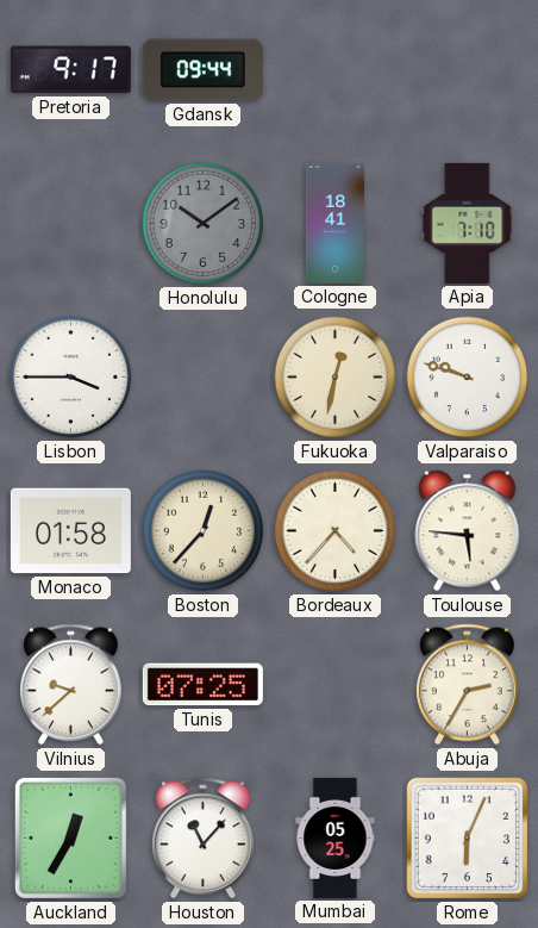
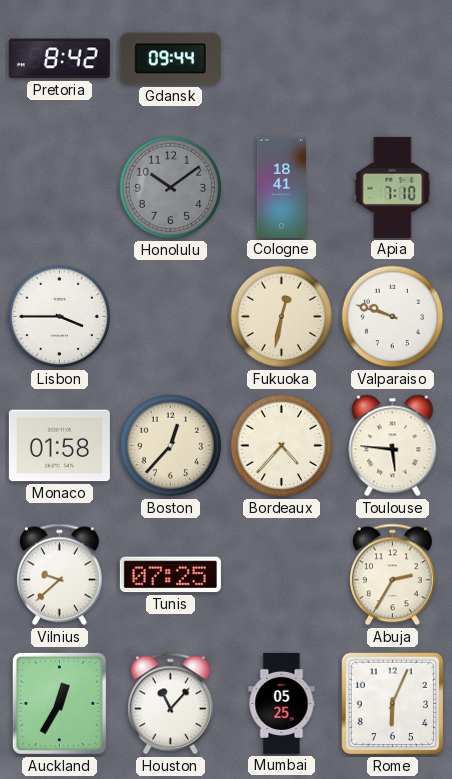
Pretoria: 9:17 -> 8:42
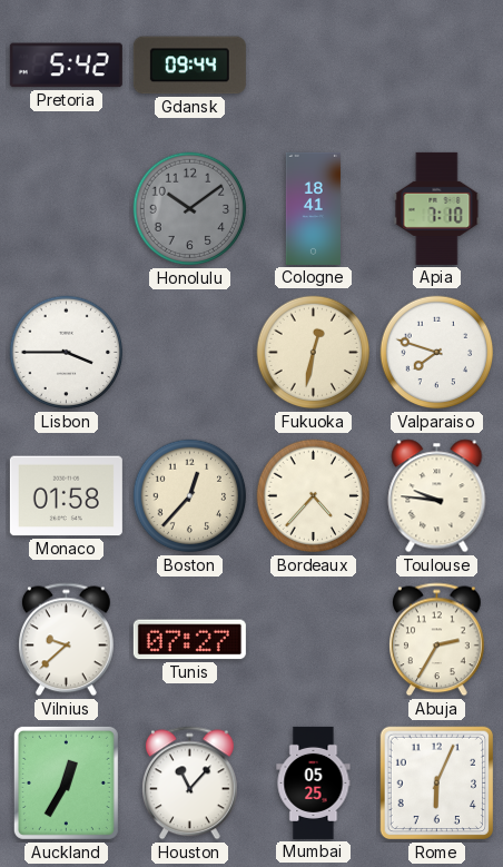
Pretoria: 8:42 -> 5:42
Valparaiso: 9:48 -> 7:48
Toulouse: 5:46 -> 9:46
Tunis: 07:25 -> 07:27
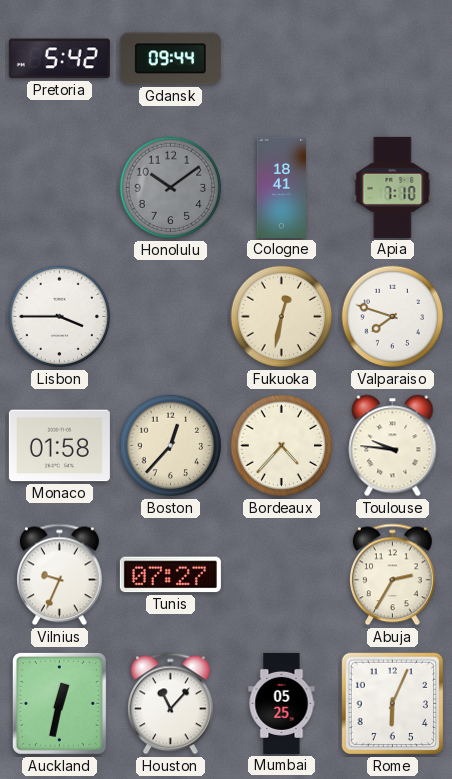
Vilnius: 9:38 -> 9:34
Auckland: 12:35 -> 12:32
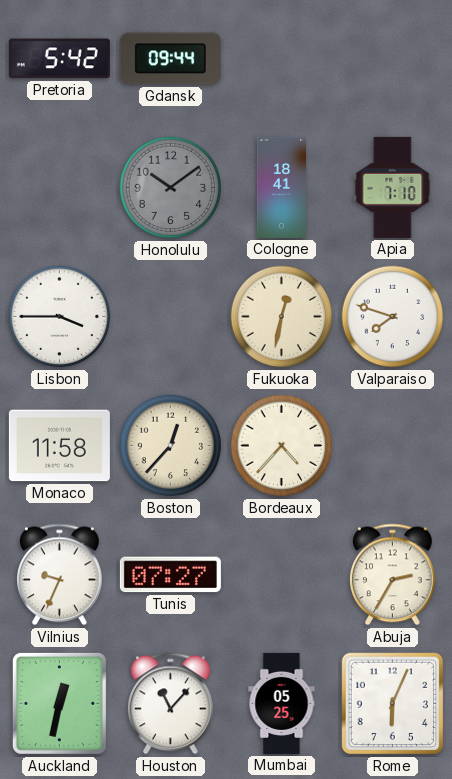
Monaco: 01:58 -> 11:58
Toulouse: 9:46 -> none
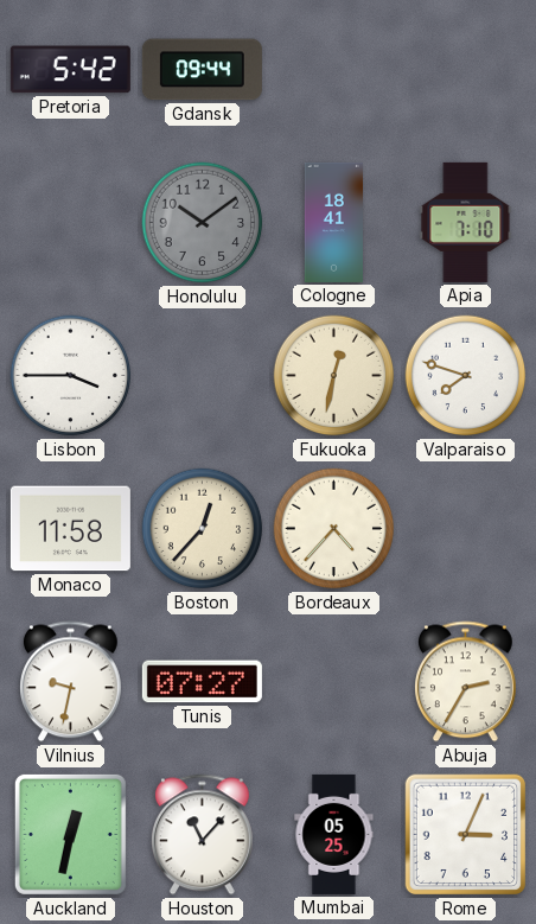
Vilnius: 9:34 -> 9:32
Rome: 6:04 -> 3:04
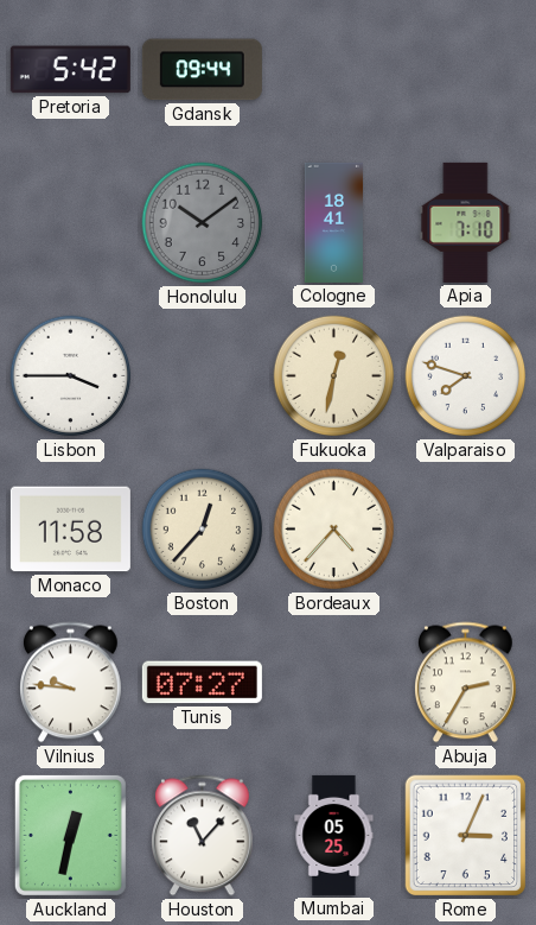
Vilnius: 9:32 -> 9:46
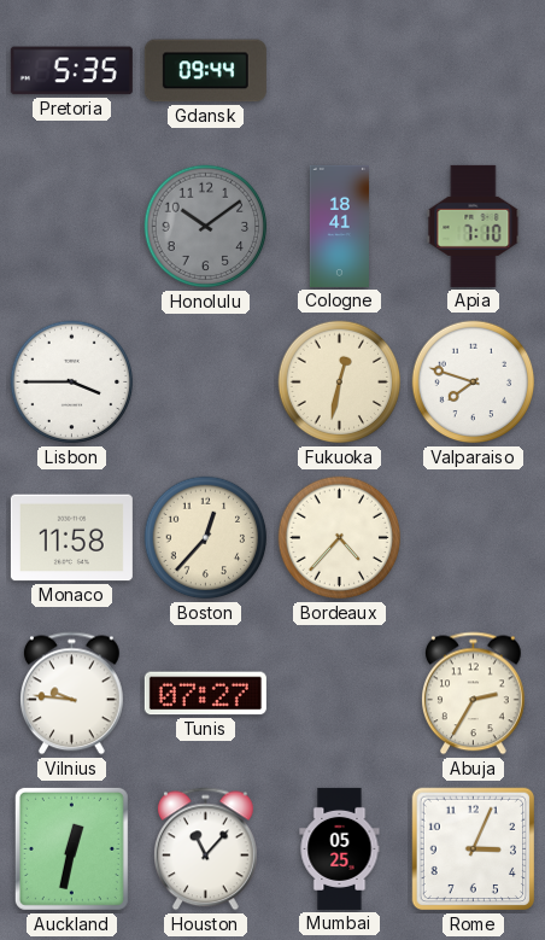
Pretoria: 5:42 -> 5:35
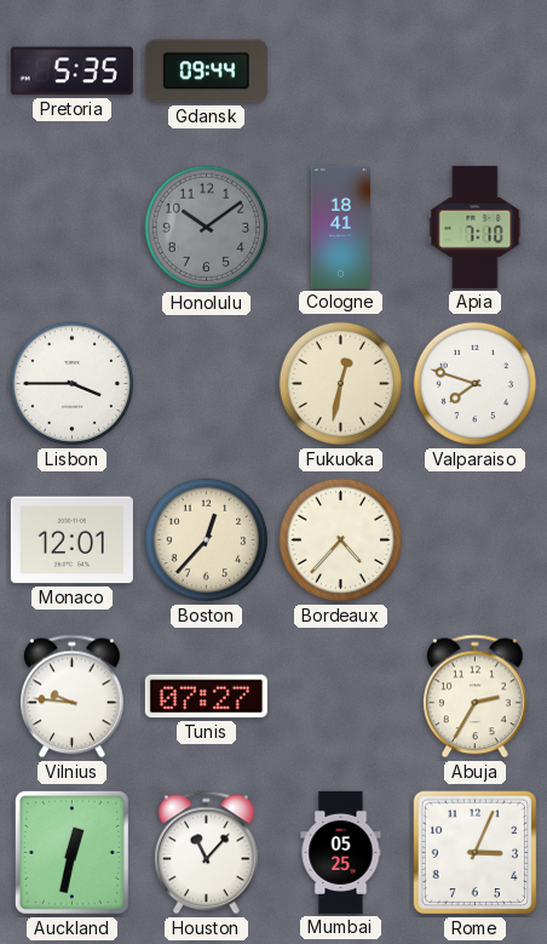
Monaco: 11:58 -> 12:01
